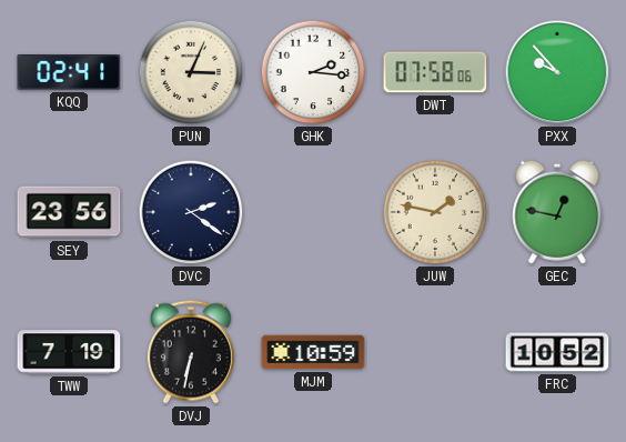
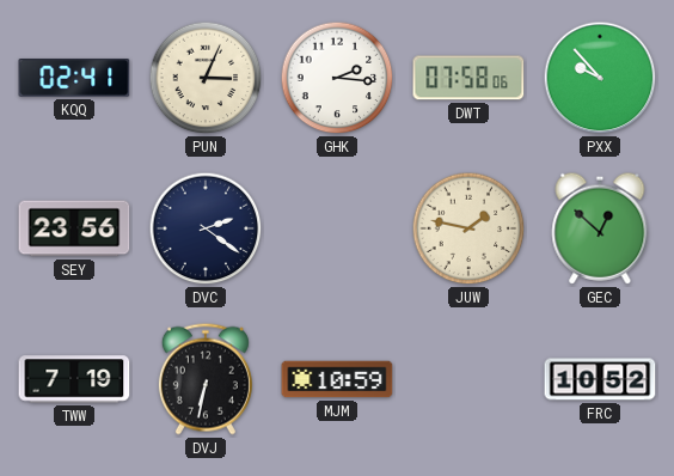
GEC: 12:47 -> 12:52
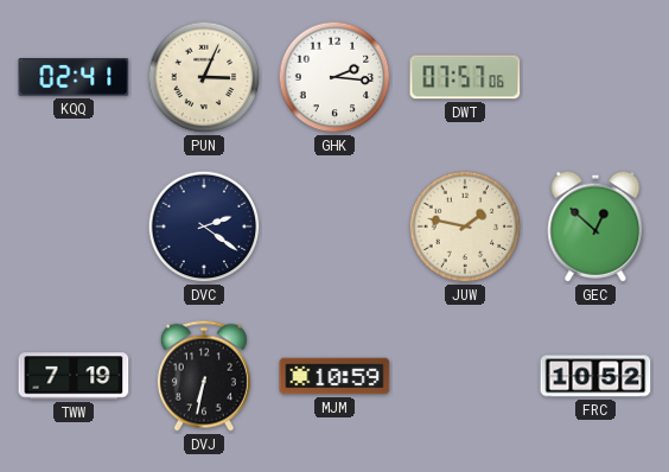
DWT: 07:58 -> 07:57
PXX: 9:53 -> none
SEY: 23:56 -> none
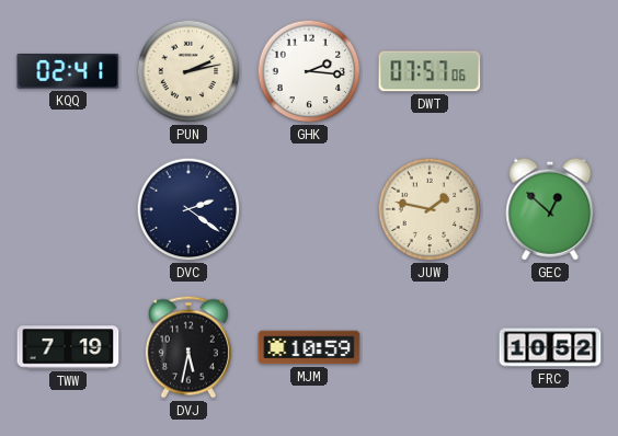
PUN: 3:04 -> 2:13
DVJ: 6:32 -> 5:32
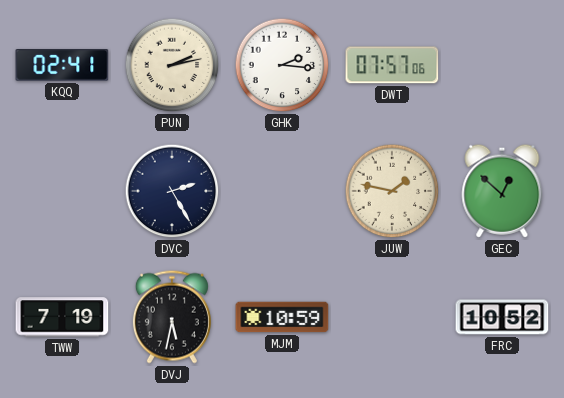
DVC: 2:21 -> 2:25
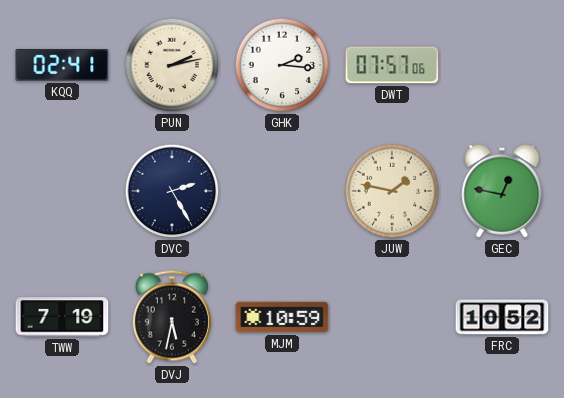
GEC: 12:52 -> 12:47
